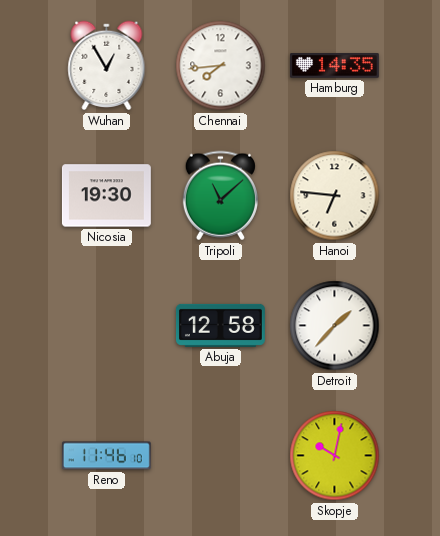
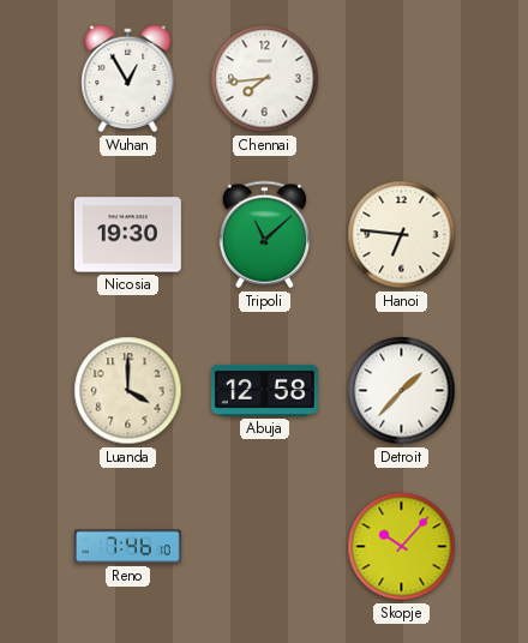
Hamburg: 14:35 -> none
Luanda: none -> 4:00
Reno: 11:46 -> 7:46
Skopje: 10:02 -> 10:07
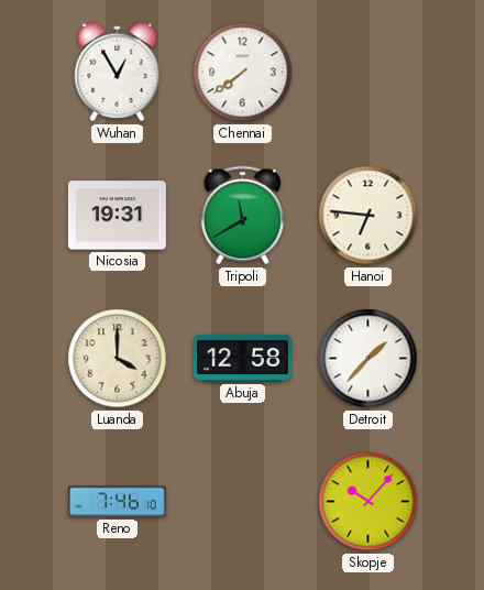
Chennai: 7:44 -> 7:39
Nicosia: 19:30 -> 19:31
Tripoli: 11:08 -> 11:40
